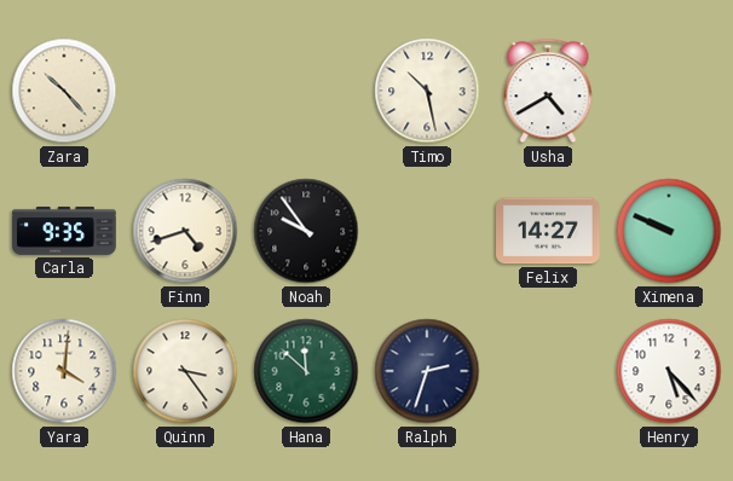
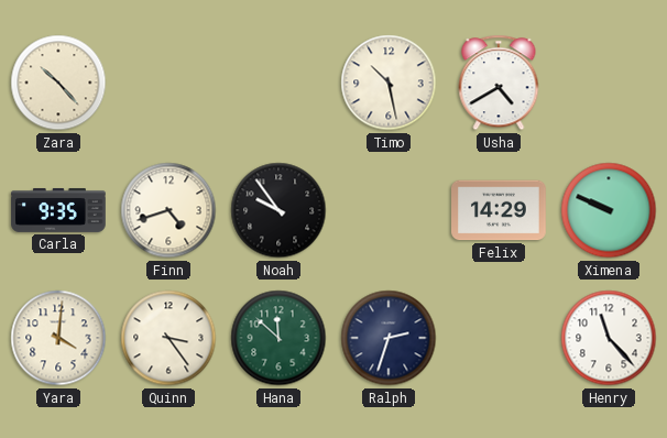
Felix: 14:27 -> 14:29
Henry: 5:23 -> 11:23
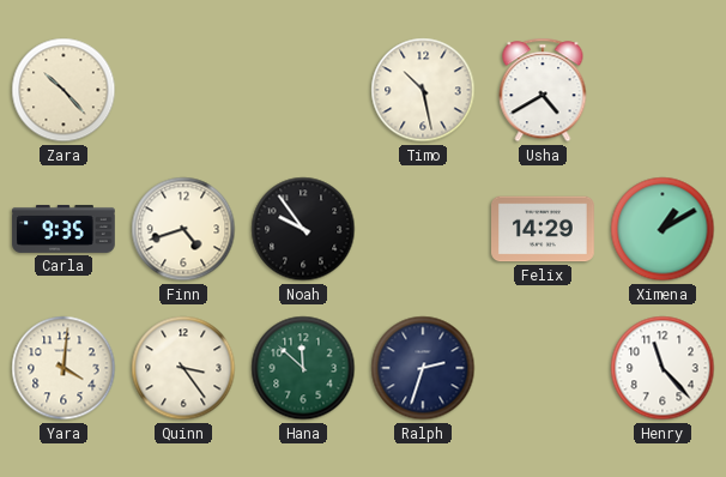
Ximena: 9:49 -> 1:10
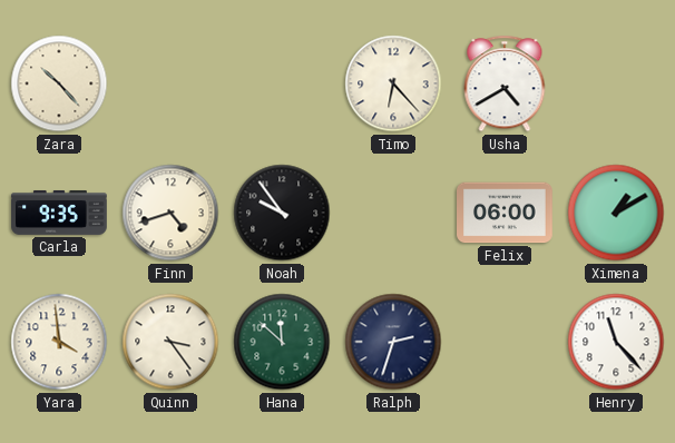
Timo: 10:28 -> 6:23
Felix: 14:29 -> 06:00
Yara: 4:01 -> 3:59
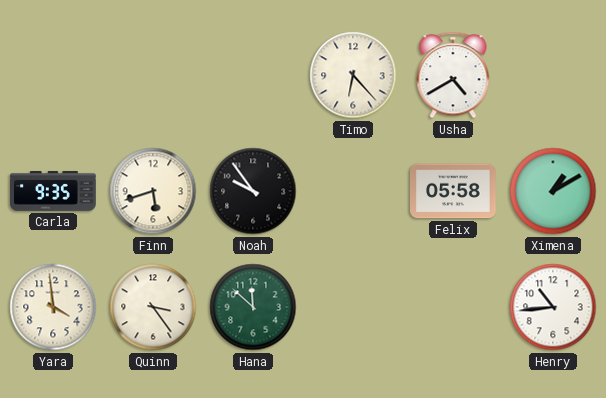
Zara: 10:23 -> none
Finn: 4:42 -> 5:42
Felix: 06:00 -> 05:58
Ralph: 2:33 -> none
Henry: 11:23 -> 10:44
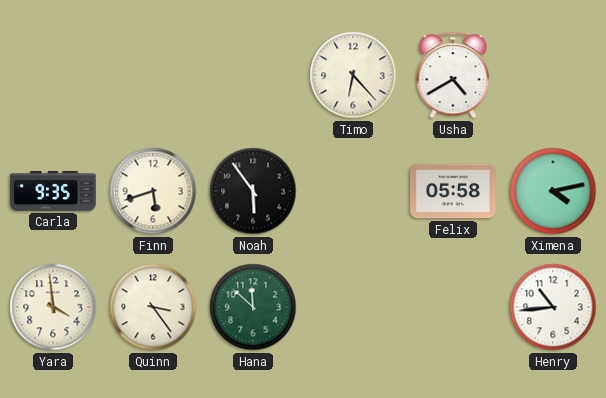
Noah: 9:54 -> 5:54
Ximena: 1:10 -> 4:13
